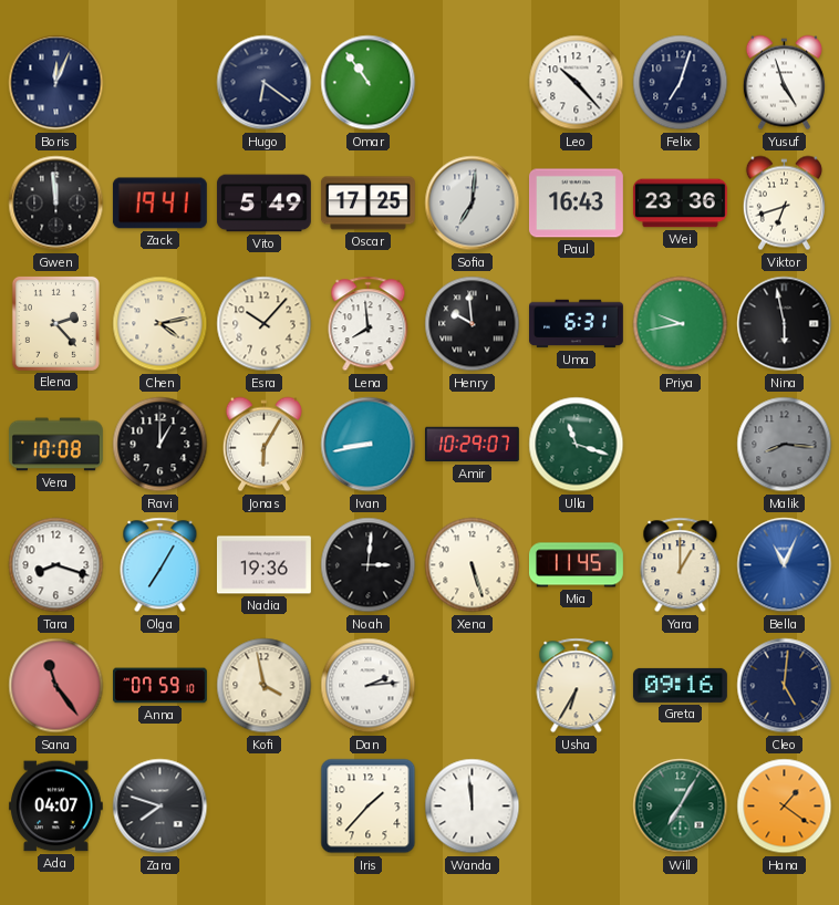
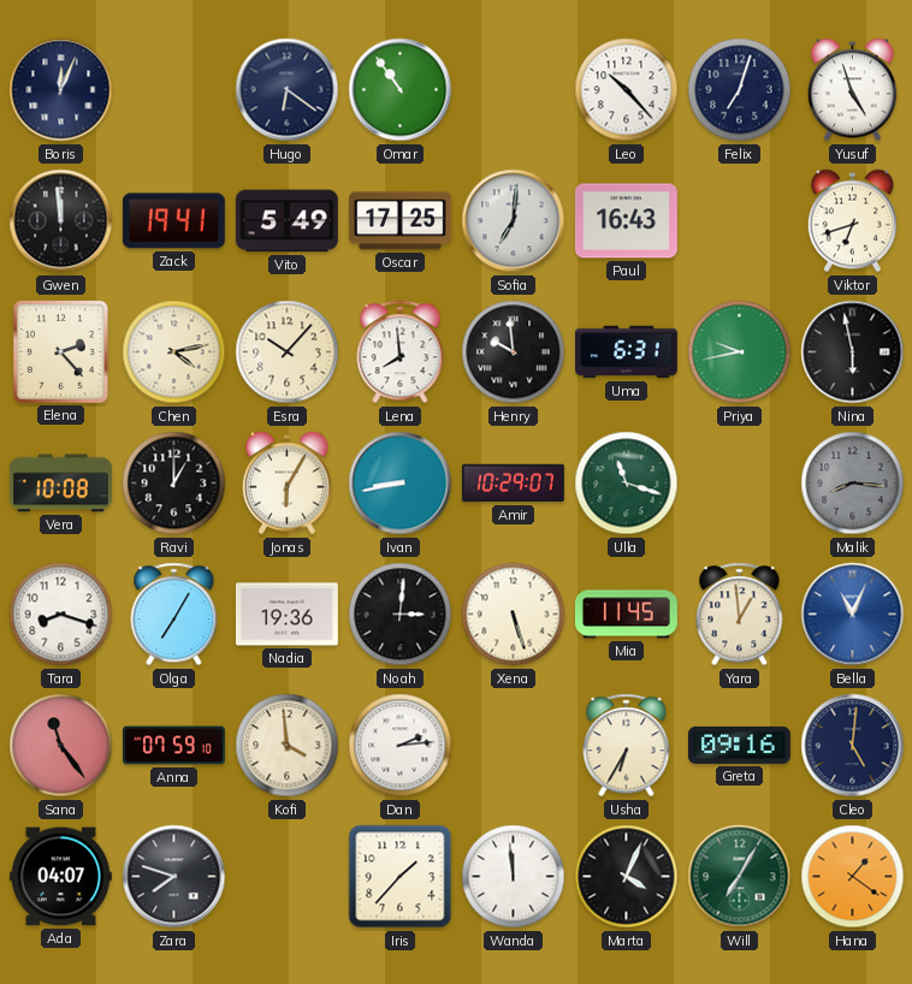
Wei: 23:36 -> none
Yara: 1:00 -> 12:59
Kofi: 3:58 -> 3:59
Marta: none -> 4:04
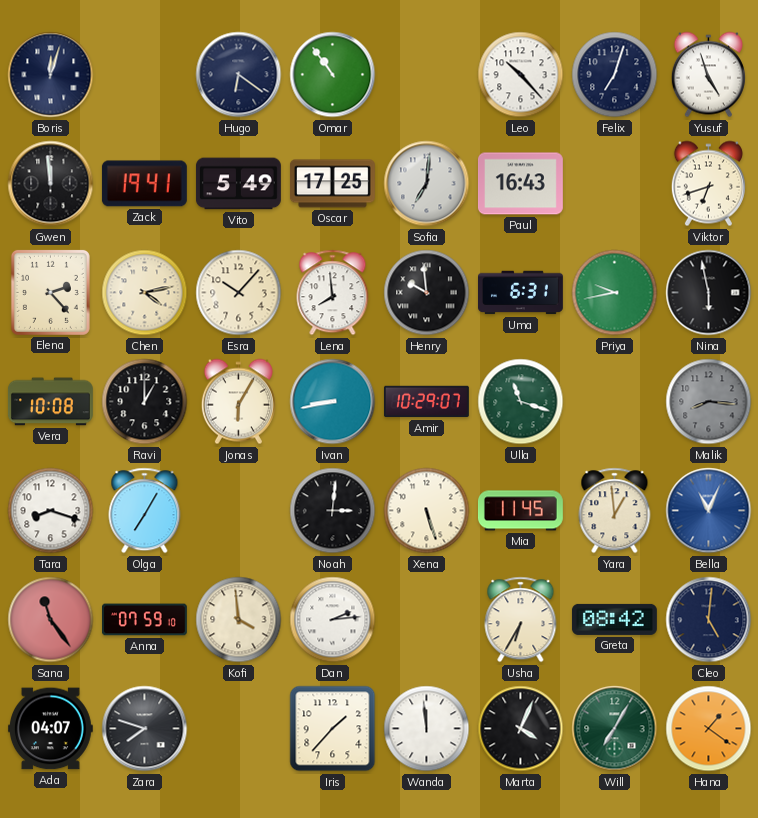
Boris: 12:04 -> 12:03
Nadia: 19:36 -> none
Greta: 09:16 -> 08:42
